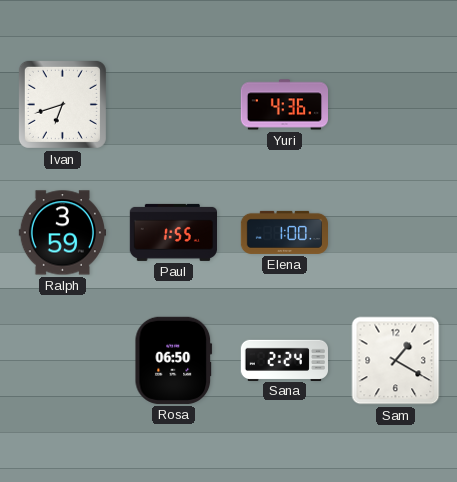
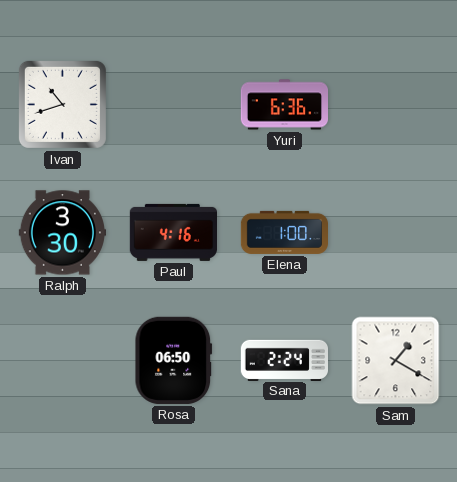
Ivan: 6:42 -> 10:42
Yuri: 4:36 -> 6:36
Ralph: 3:59 -> 3:30
Paul: 1:55 -> 4:16
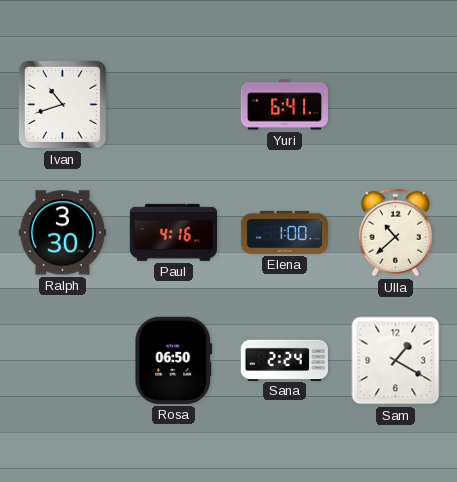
Yuri: 6:36 -> 6:41
Ulla: none -> 10:38
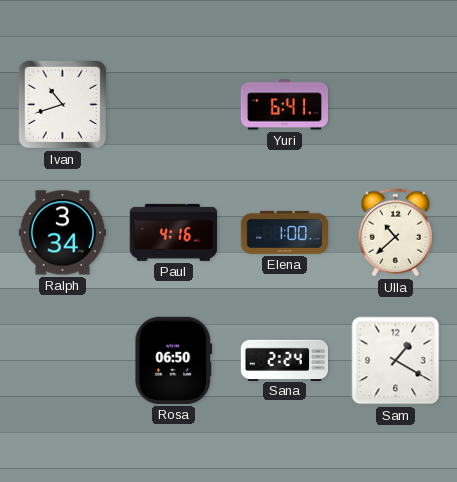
Ralph: 3:30 -> 3:34
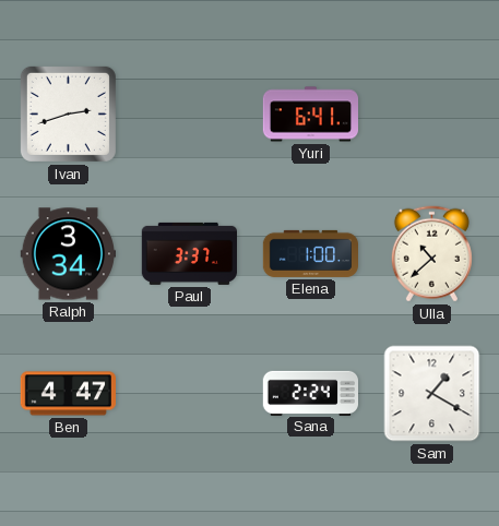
Ivan: 10:42 -> 2:42
Paul: 4:16 -> 3:37
Ben: none -> 4:47
Rosa: 06:50 -> none
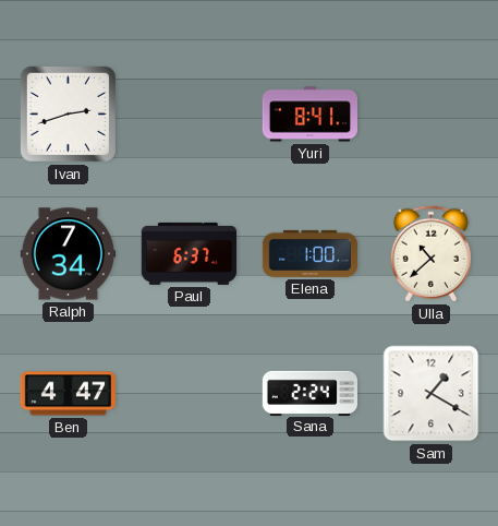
Yuri: 6:41 -> 8:41
Ralph: 3:34 -> 7:34
Paul: 3:37 -> 6:37
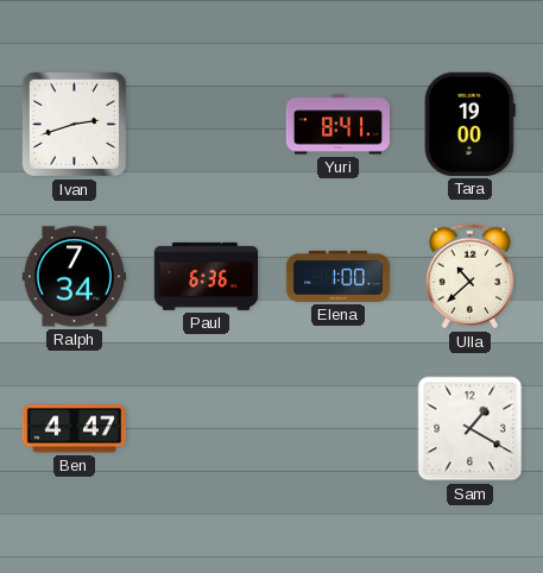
Tara: none -> 19:00
Paul: 6:37 -> 6:36
Sana: 2:24 -> none
